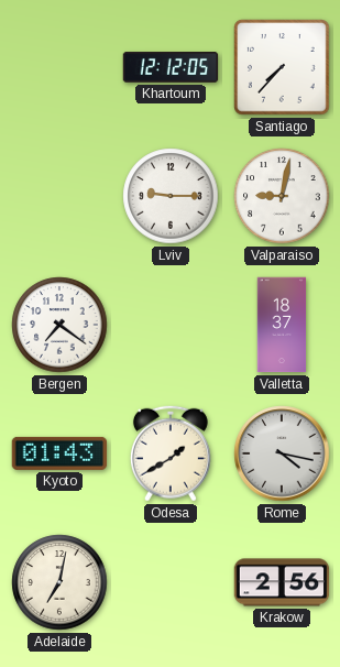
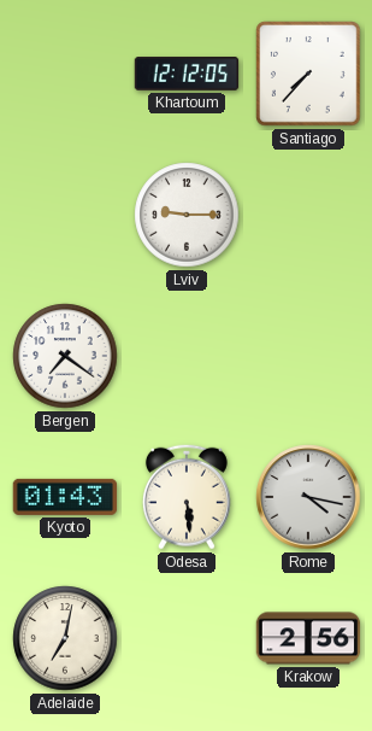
Valparaiso: 9:02 -> none
Valletta: 18:37 -> none
Odesa: 1:40 -> 5:29
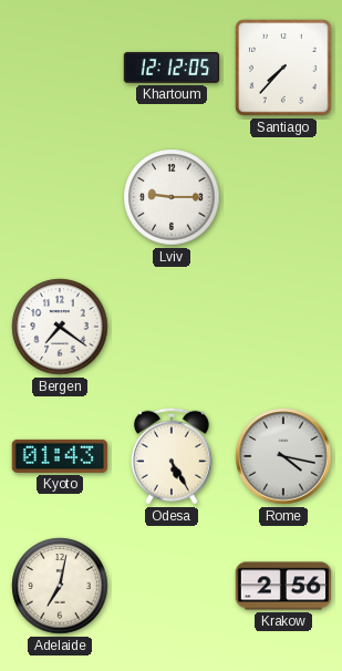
Odesa: 5:29 -> 5:25
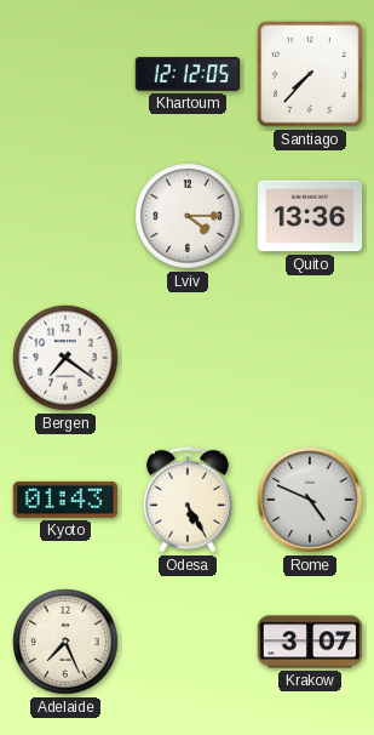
Lviv: 9:15 -> 4:15
Quito: none -> 13:36
Rome: 4:17 -> 4:49
Adelaide: 7:02 -> 7:26
Krakow: 2:56 -> 3:07
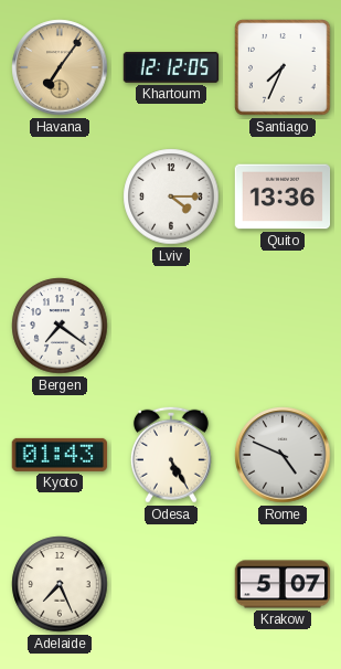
Havana: none -> 7:06
Santiago: 7:37 -> 7:34
Krakow: 3:07 -> 5:07
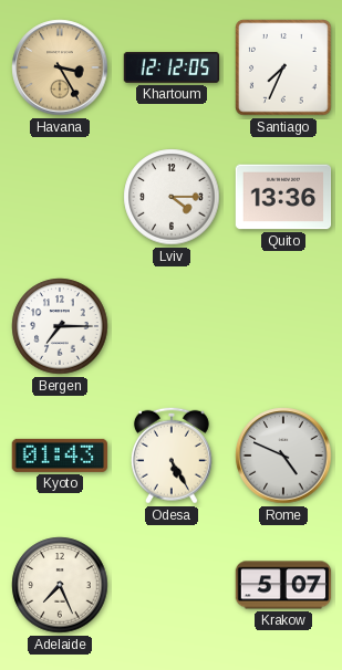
Havana: 7:06 -> 3:25
Bergen: 7:21 -> 7:15
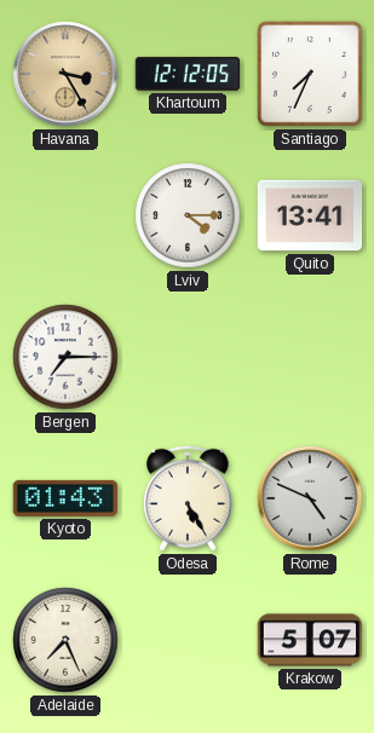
Quito: 13:36 -> 13:41
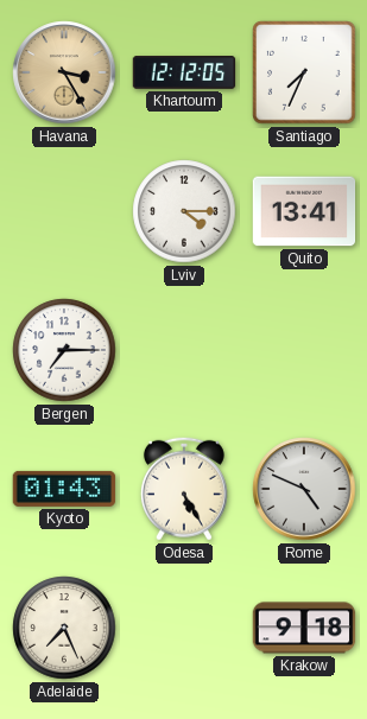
Krakow: 5:07 -> 9:18
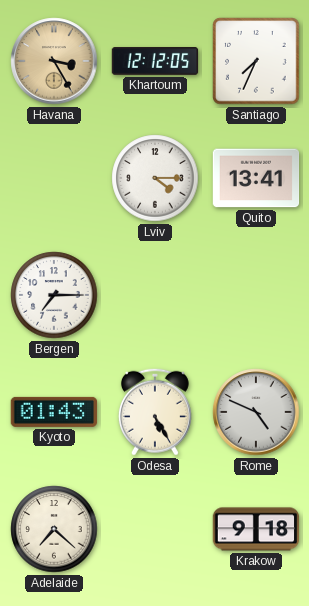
Adelaide: 7:26 -> 7:22
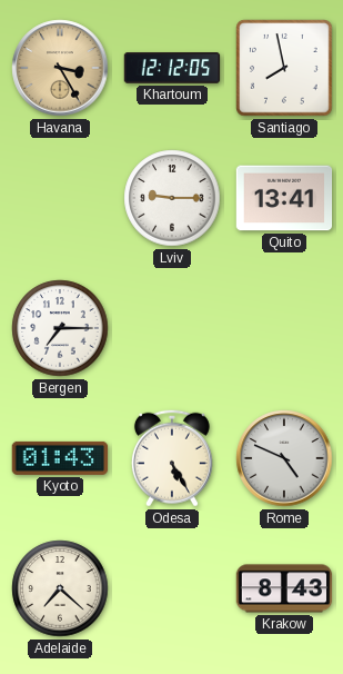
Santiago: 7:34 -> 7:58
Lviv: 4:15 -> 9:15
Krakow: 9:18 -> 8:43
